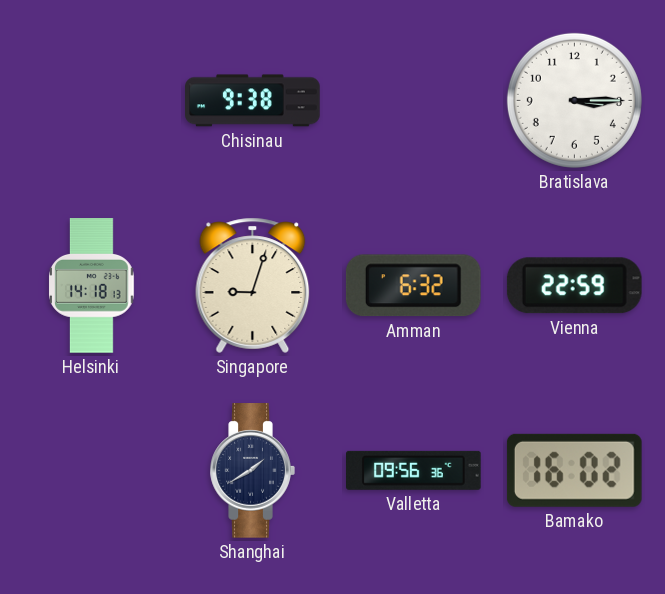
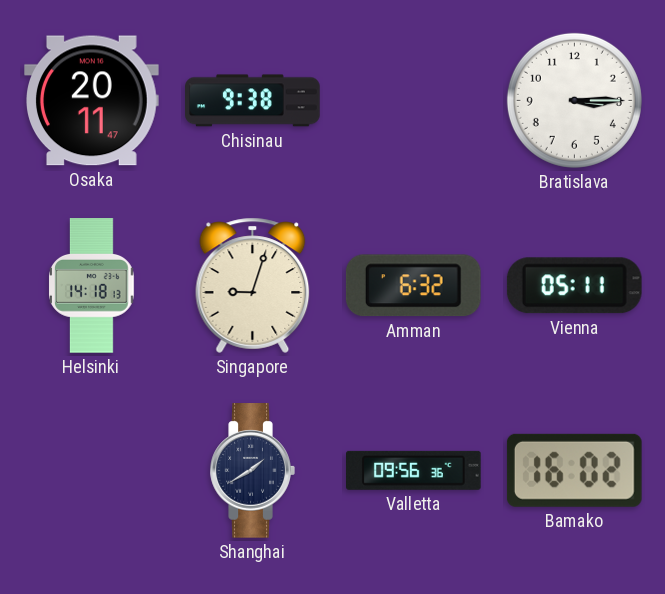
Osaka: none -> 20:11
Vienna: 22:59 -> 05:11
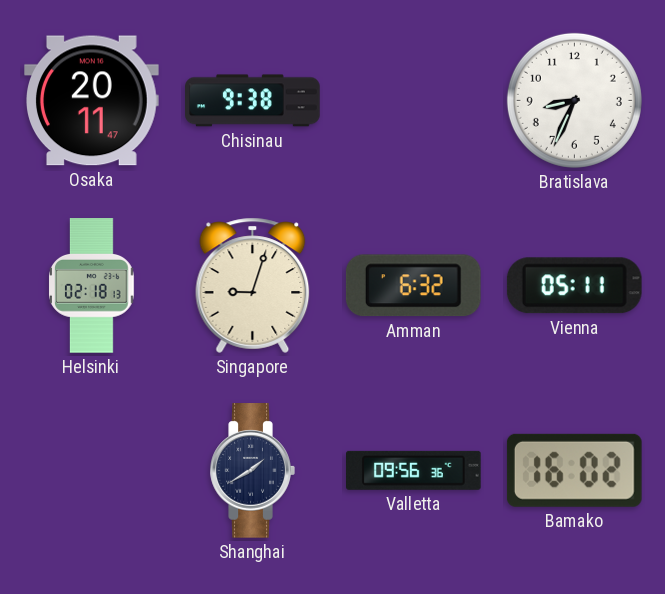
Bratislava: 3:15 -> 8:34
Helsinki: 14:18 -> 02:18
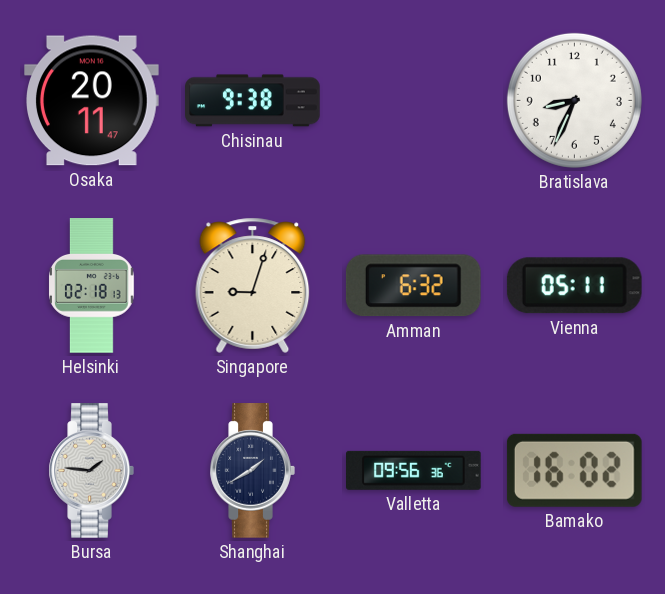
Bursa: none -> 1:46
